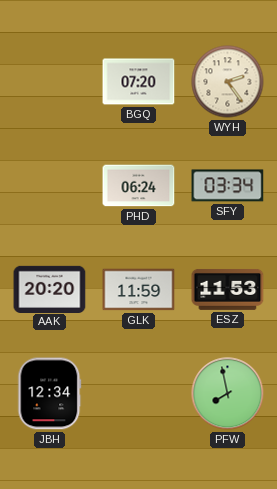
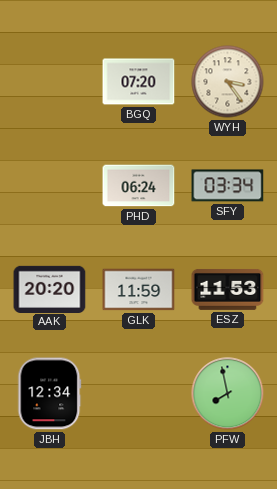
WYH: 2:24 -> 3:24
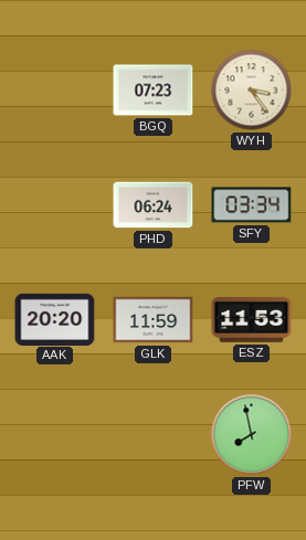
BGQ: 07:20 -> 07:23
JBH: 12:34 -> none
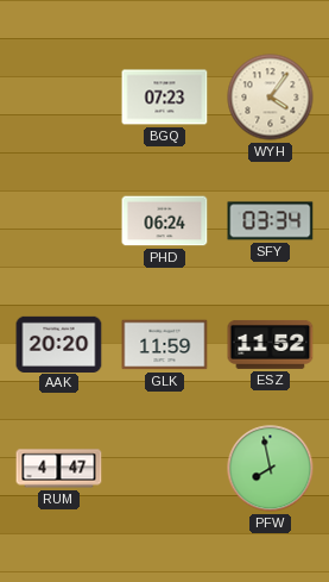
WYH: 3:24 -> 4:06
ESZ: 11:53 -> 11:52
RUM: none -> 4:47
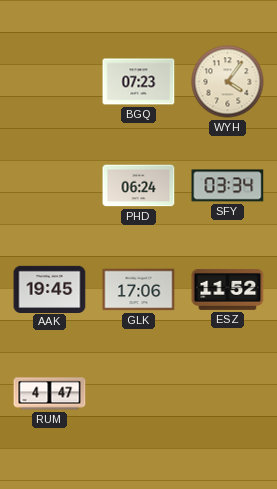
AAK: 20:20 -> 19:45
GLK: 11:59 -> 17:06
PFW: 7:58 -> none
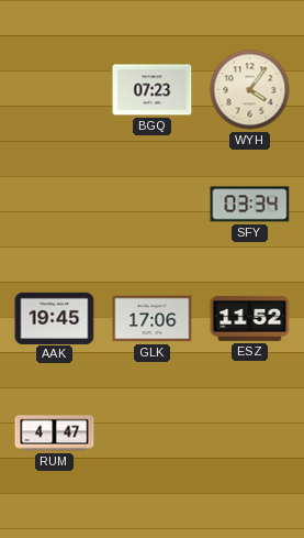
PHD: 06:24 -> none
